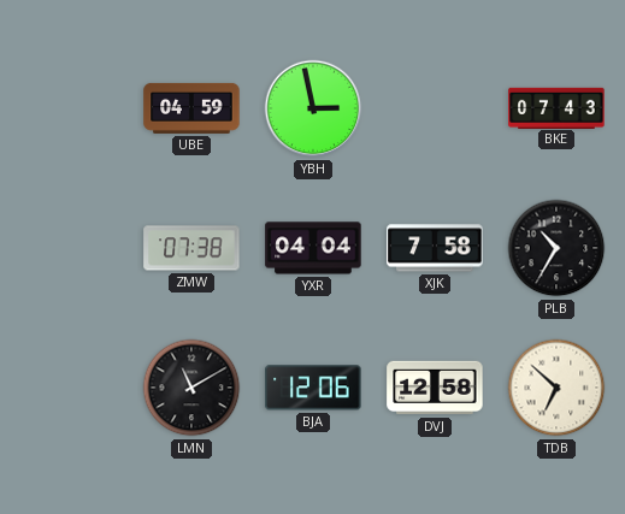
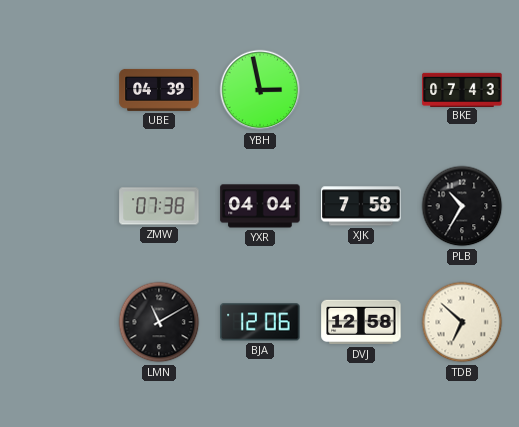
UBE: 04:59 -> 04:39
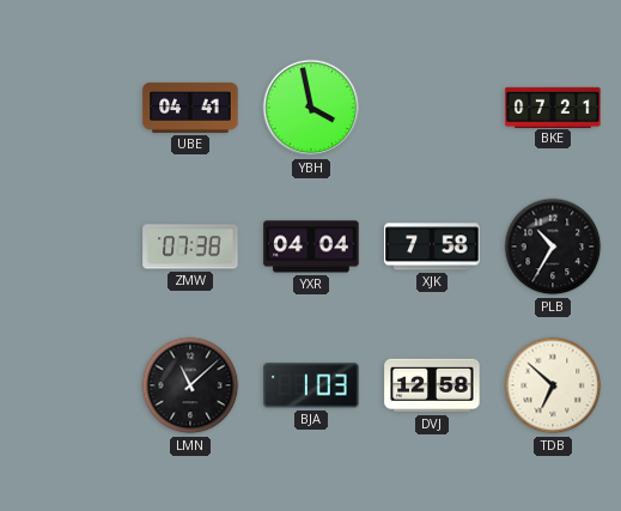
UBE: 04:39 -> 04:41
YBH: 2:58 -> 3:58
BKE: 07:43 -> 07:21
LMN: 11:10 -> 11:08
BJA: 12:06 -> 1:03
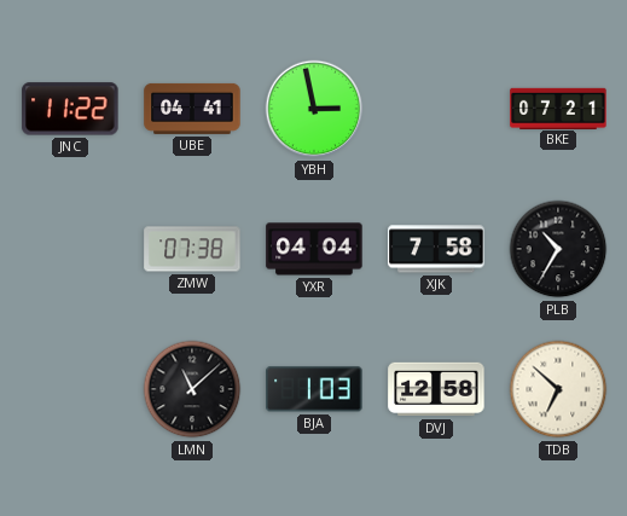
JNC: none -> 11:22
YBH: 3:58 -> 2:58
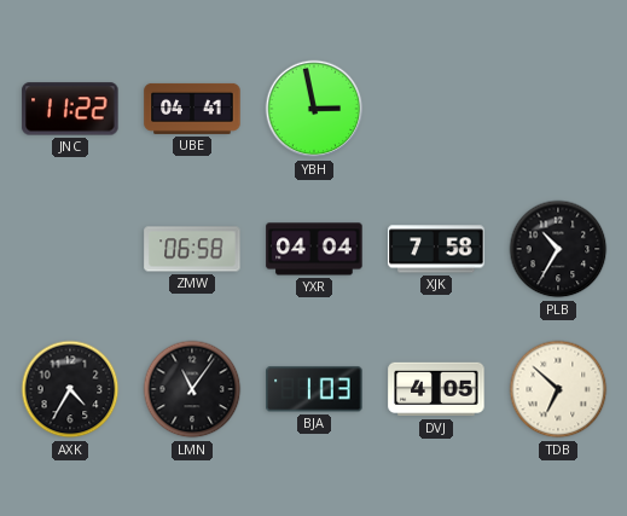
BKE: 07:21 -> none
ZMW: 07:38 -> 06:58
AXK: none -> 4:35
LMN: 11:08 -> 11:06
DVJ: 12:58 -> 4:05
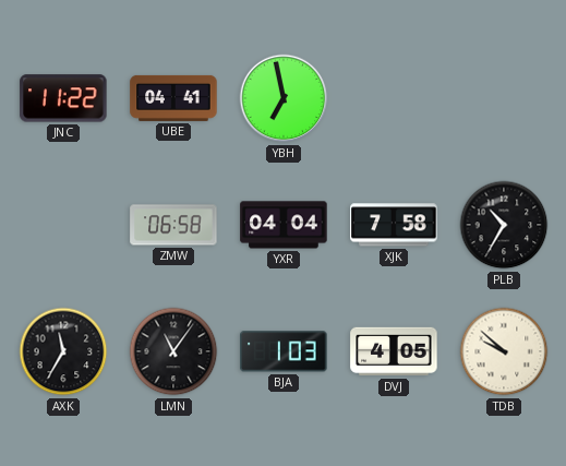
YBH: 2:58 -> 6:58
AXK: 4:35 -> 11:35
TDB: 6:52 -> 9:52
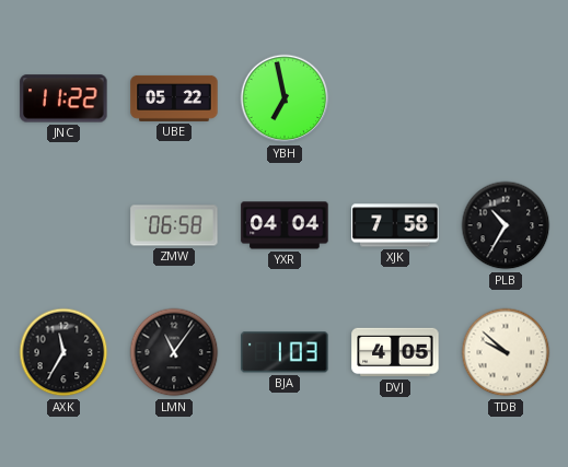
UBE: 04:41 -> 05:22
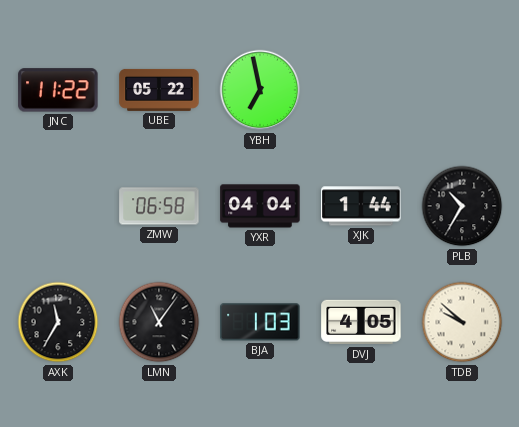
XJK: 7:58 -> 1:44
